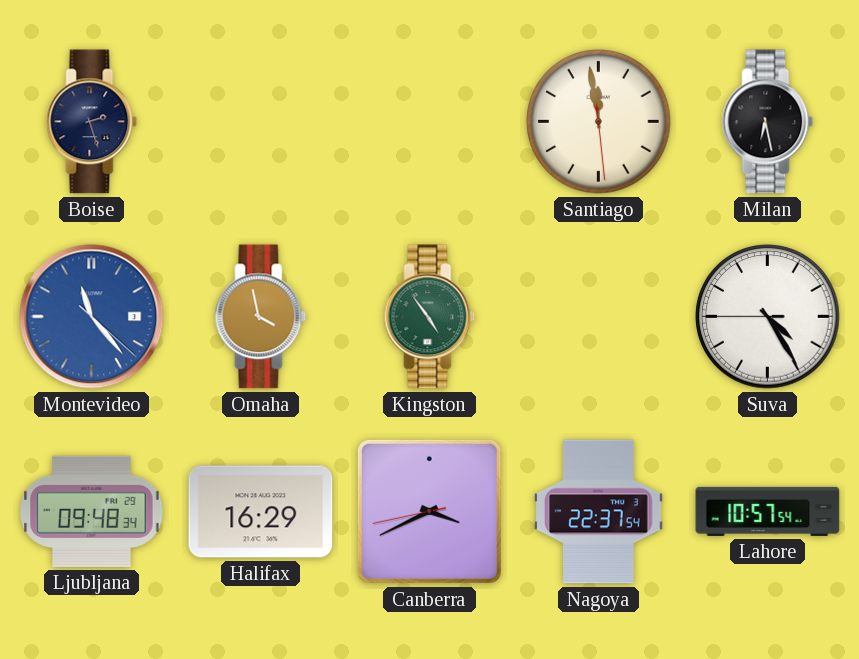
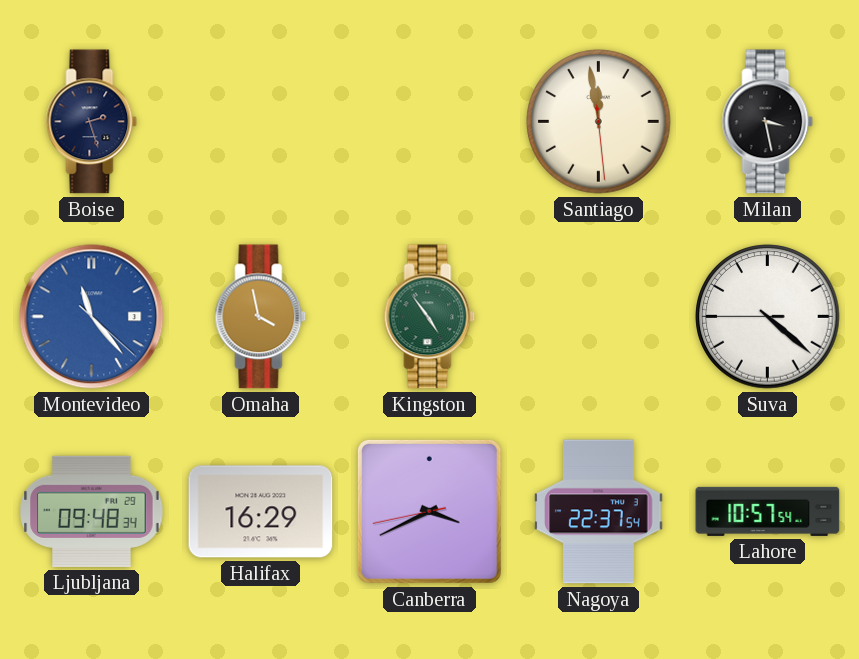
Milan: 6:28 -> 3:28
Suva: 4:24 -> 4:21
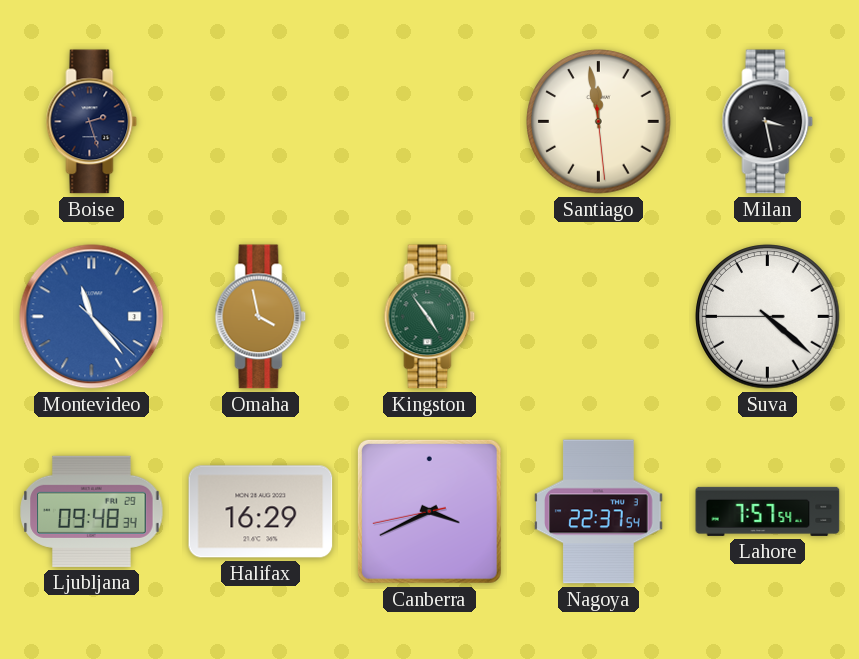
Lahore: 10:57 -> 7:57
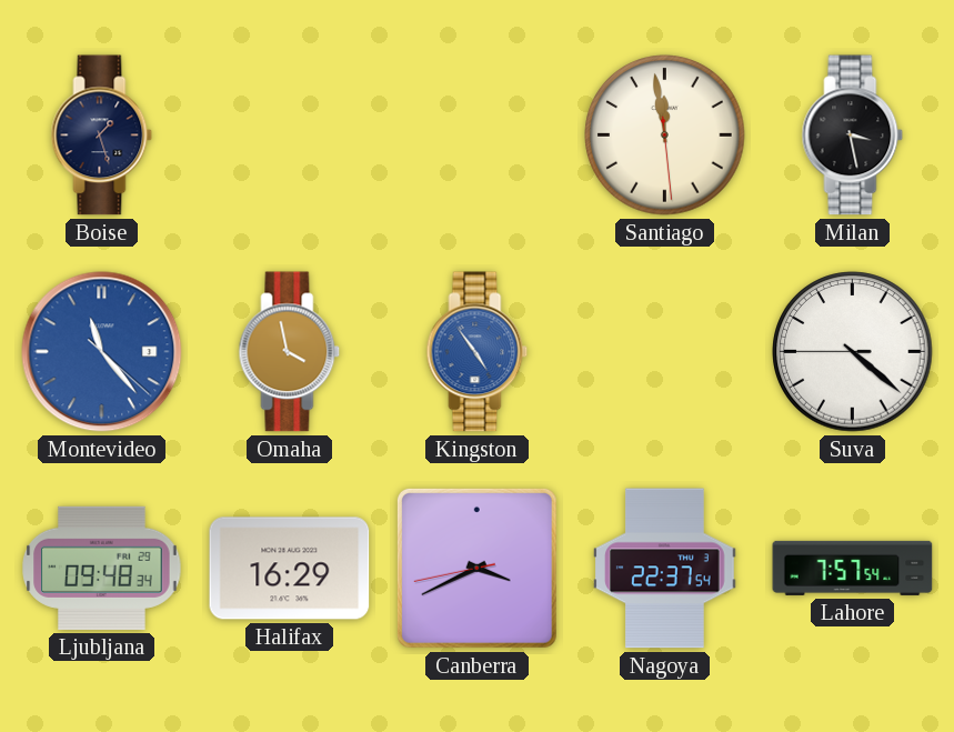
Boise: 2:27 -> 1:27
Kingston dial: green -> blue
